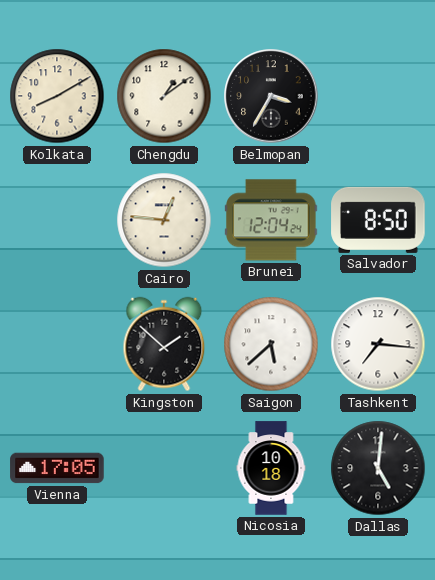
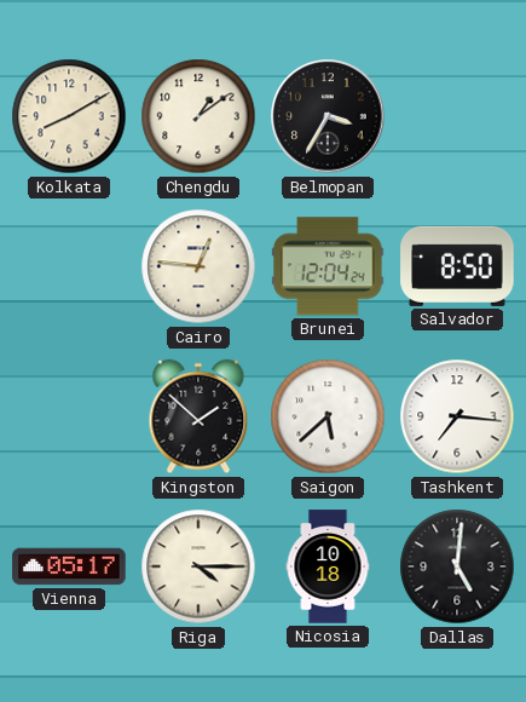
Vienna: 17:05 -> 05:17
Riga: none -> 4:15
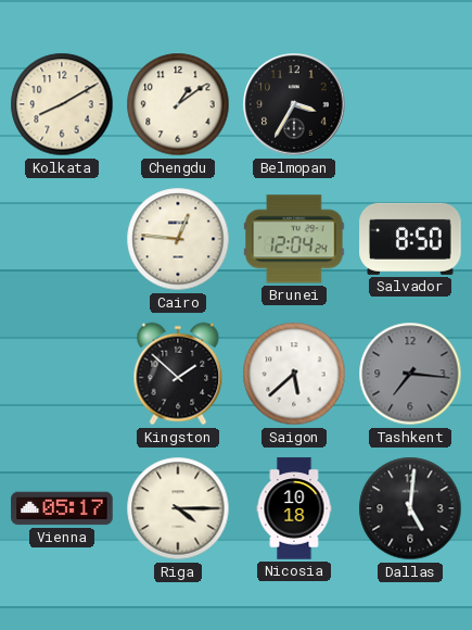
Tashkent dial: white -> grey
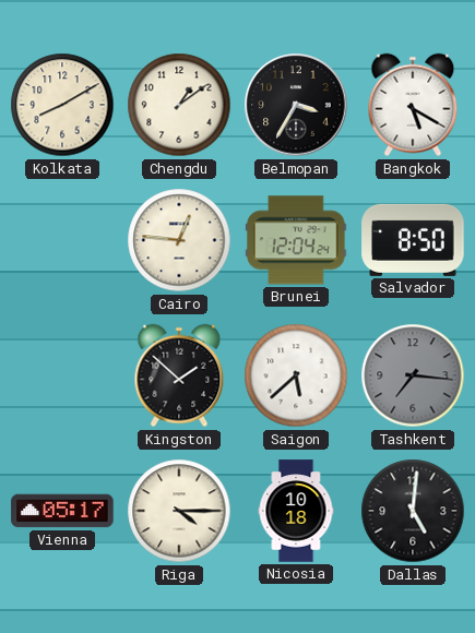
Bangkok: none -> 5:20
